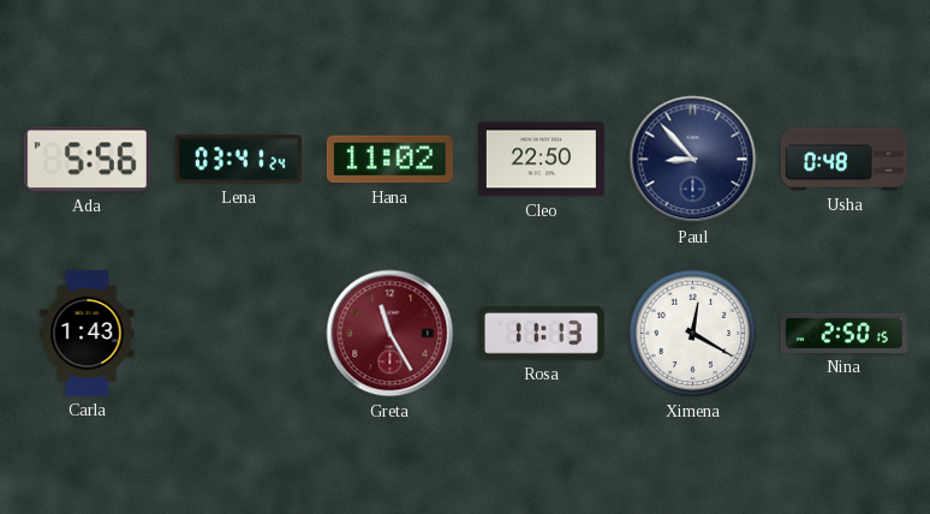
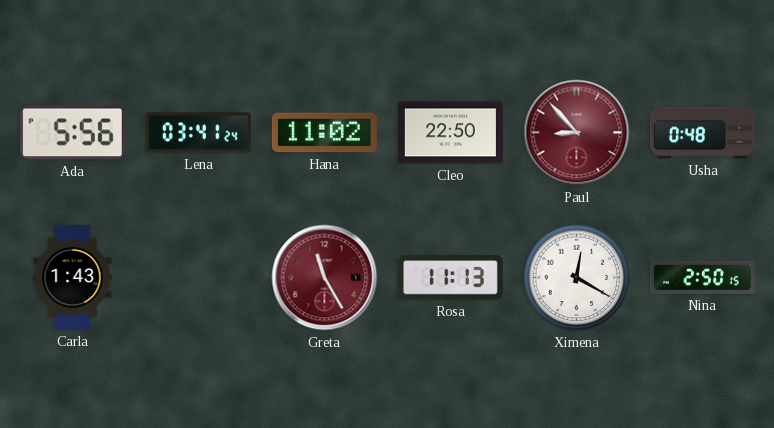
Paul dial: navy -> burgundy
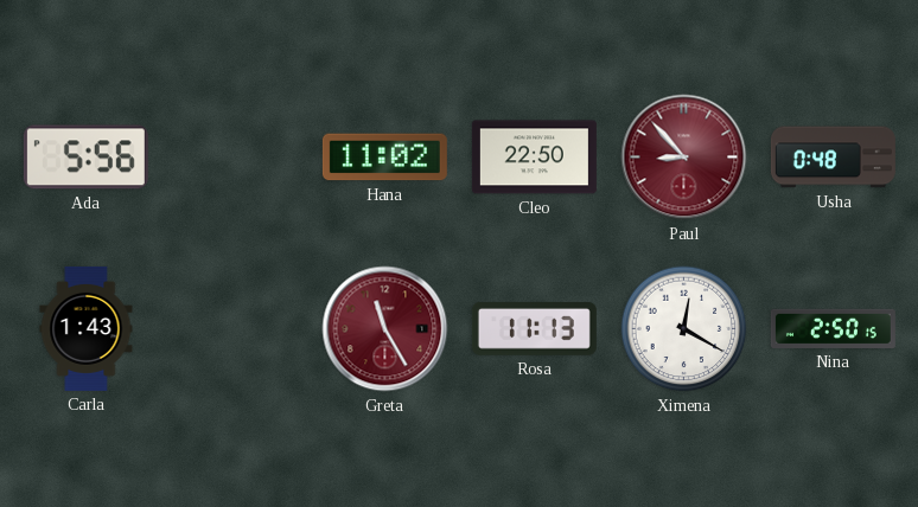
Lena: 03:41 -> none
